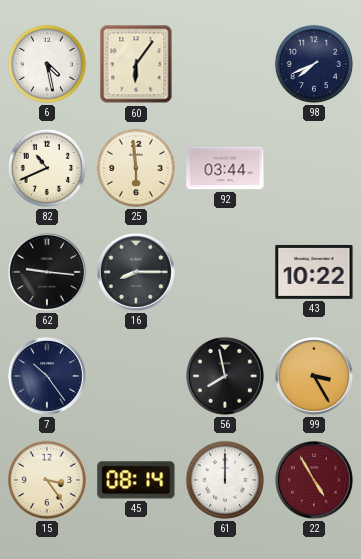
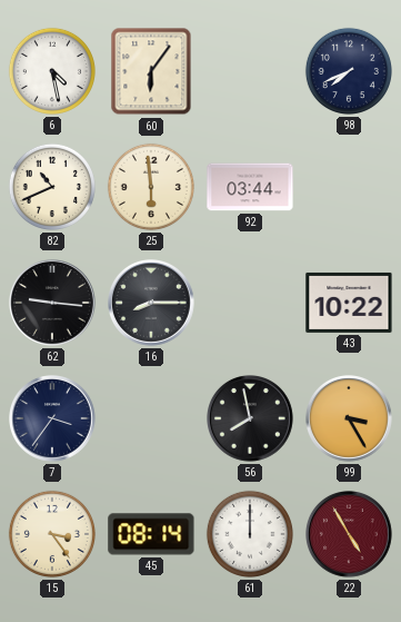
7: 10:24 -> 3:36
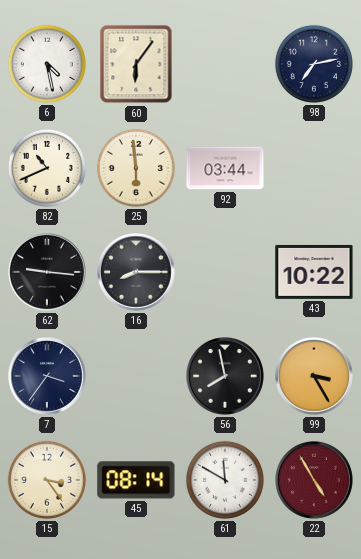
98: 7:41 -> 7:13
61: 12:00 -> 11:50
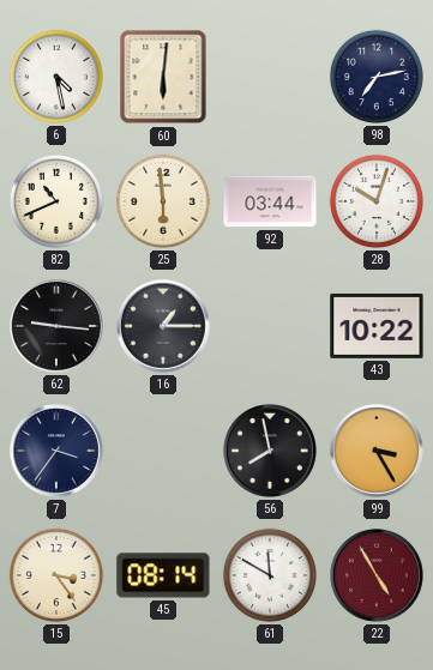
60: 6:06 -> 6:01
28: none -> 10:03
16: 8:15 -> 1:15
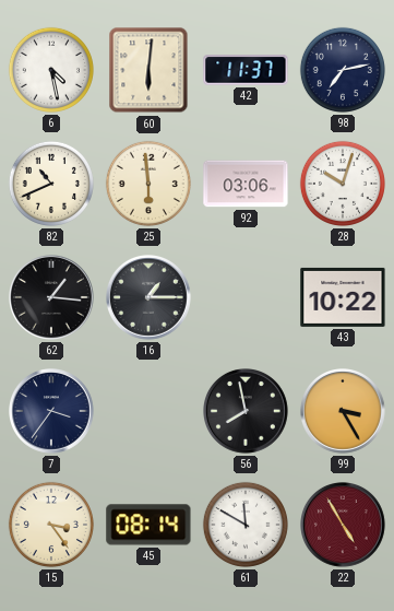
42: none -> 11:37
92: 03:44 -> 03:06
62: 9:16 -> 1:16
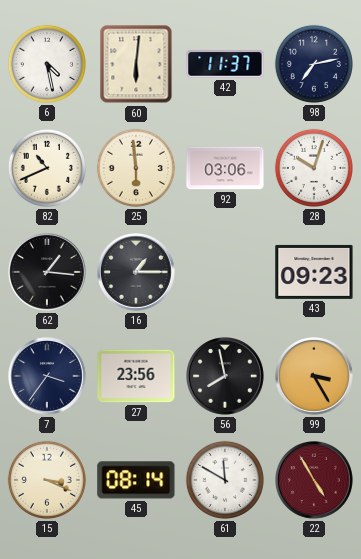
43: 10:22 -> 09:23
27: none -> 23:56
15: 3:24 -> 3:19
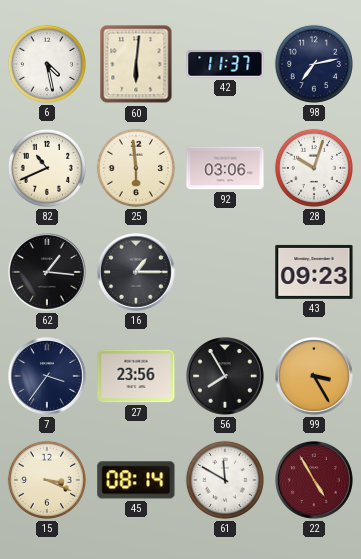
56: 7:58 -> 7:55
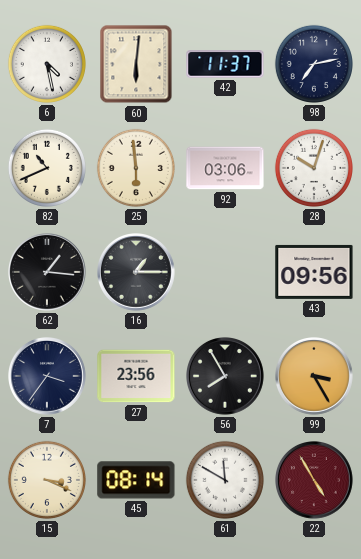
43: 09:23 -> 09:56
